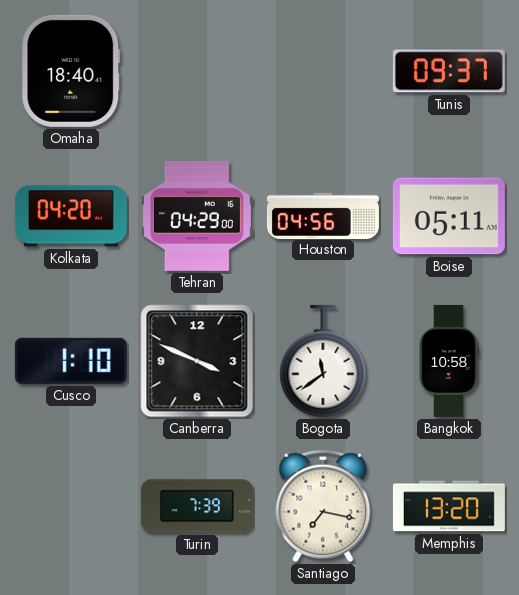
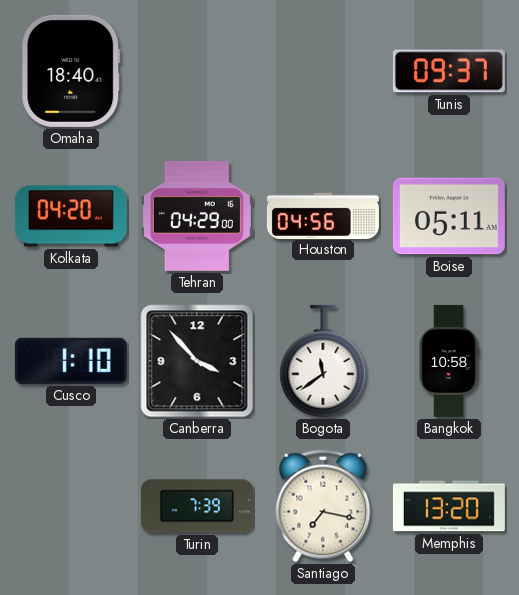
Canberra: 3:49 -> 3:53
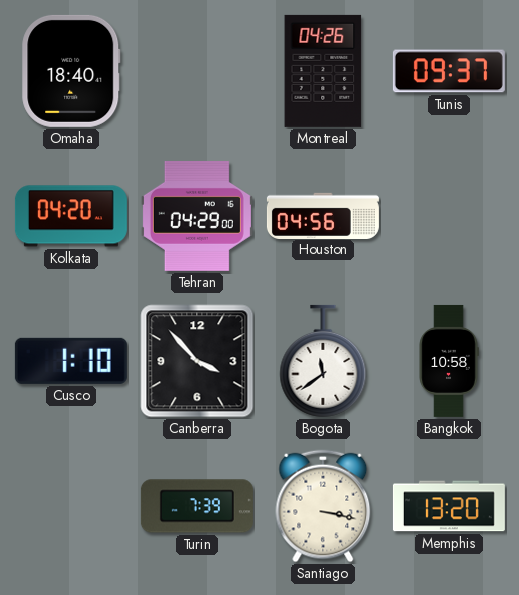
Montreal: none -> 04:26
Boise: 05:11 -> none
Santiago: 7:17 -> 3:17
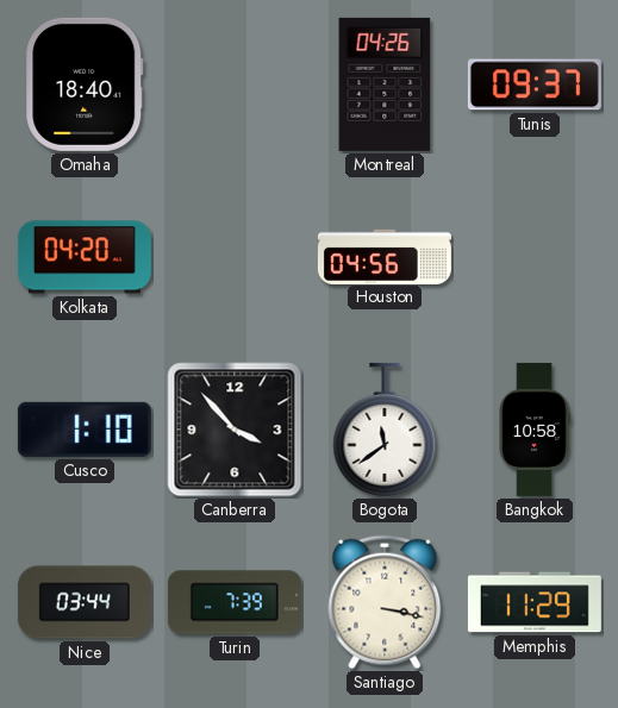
Tehran: 04:29 -> none
Nice: none -> 03:44
Memphis: 13:20 -> 11:29
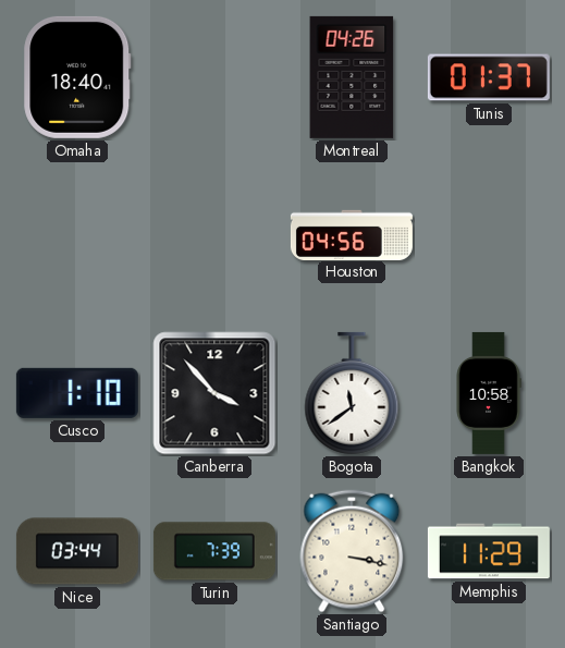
Tunis: 09:37 -> 01:37
Kolkata: 04:20 -> none
